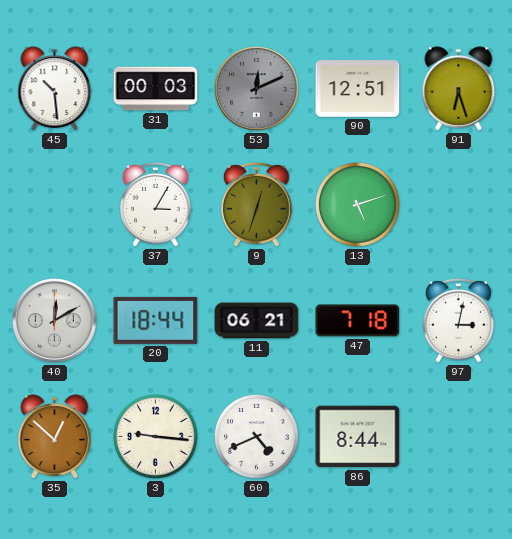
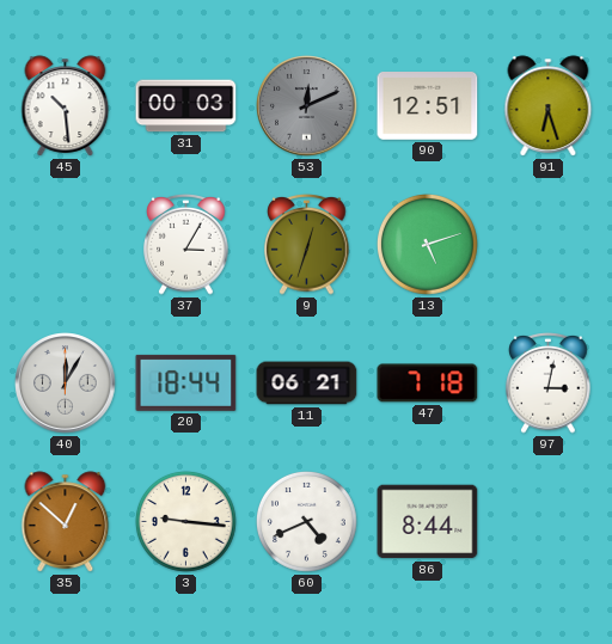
40: 12:10 -> 12:05
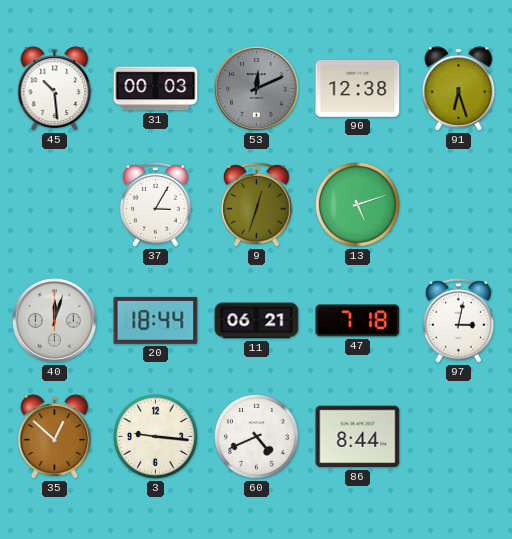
90: 12:51 -> 12:38
40: 12:05 -> 12:03
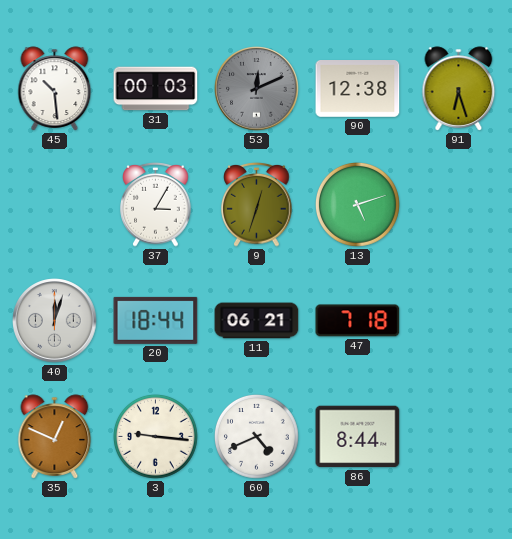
97: 3:02 -> none
35: 12:52 -> 12:49
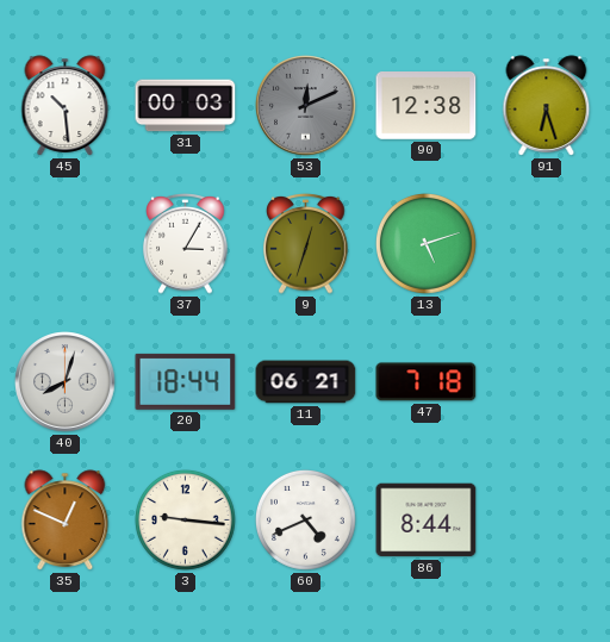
40: 12:03 -> 8:03
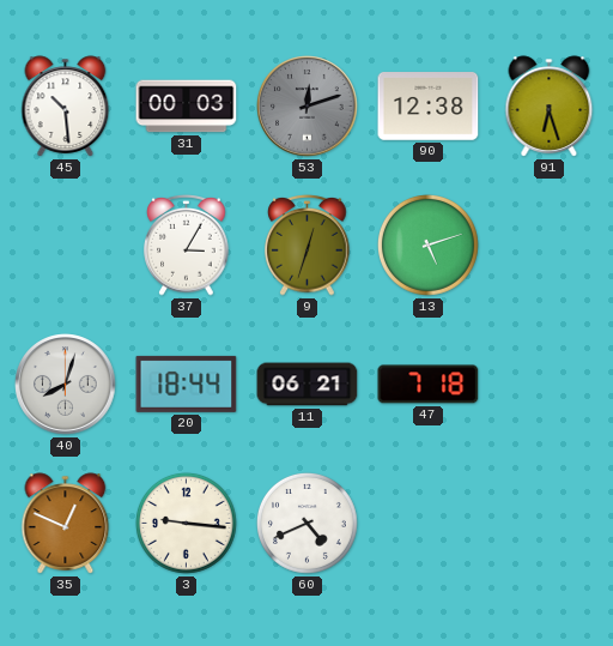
53: 12:11 -> 12:12
86: 8:44 -> none
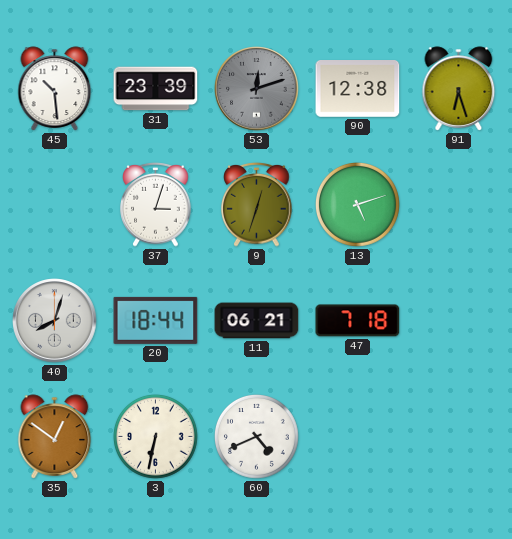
31: 00:03 -> 23:39
37: 3:05 -> 3:03
35: 12:49 -> 12:51
3: 9:16 -> 6:32
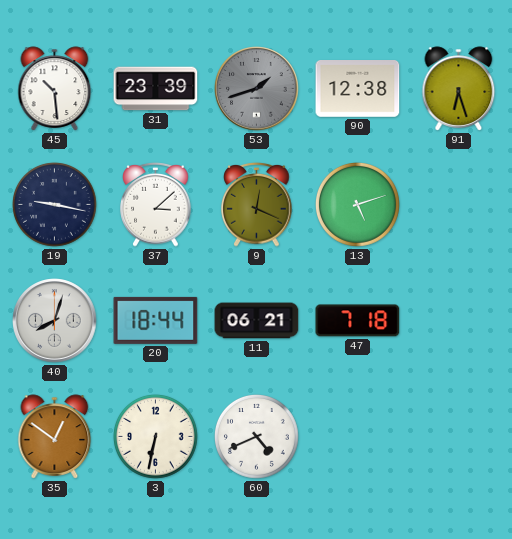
53: 12:12 -> 1:42
19: none -> 9:17
37: 3:03 -> 3:08
9: 12:33 -> 12:19
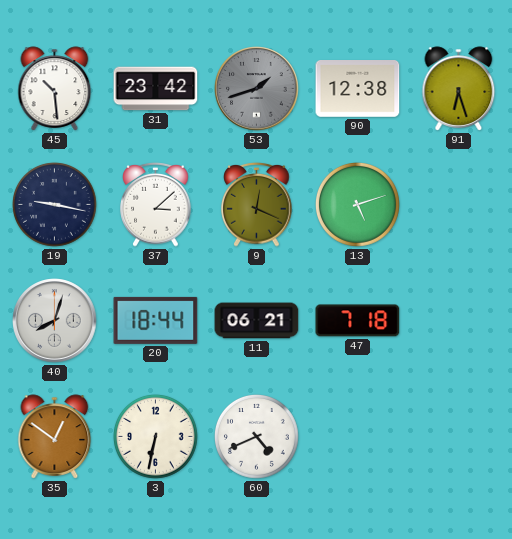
31: 23:39 -> 23:42
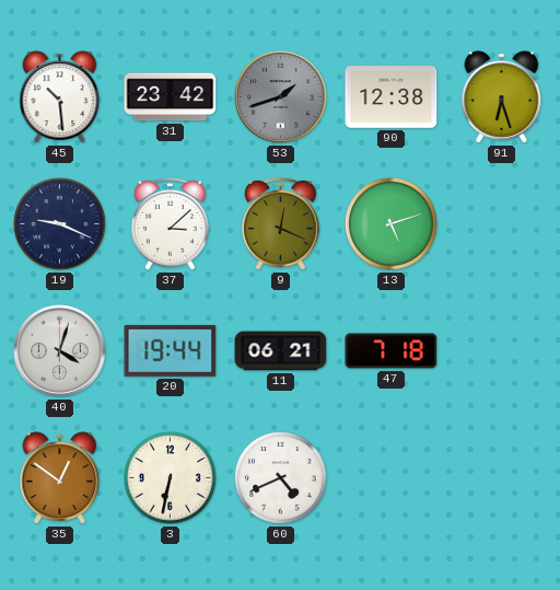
19: 9:17 -> 9:19
40: 8:03 -> 4:03
20: 18:44 -> 19:44
